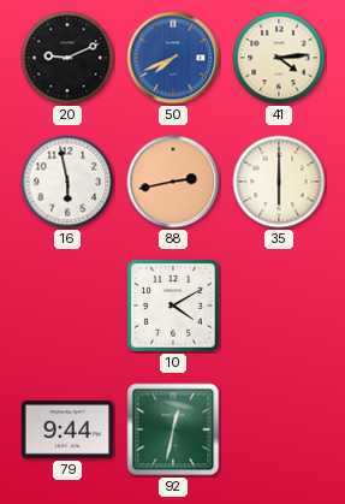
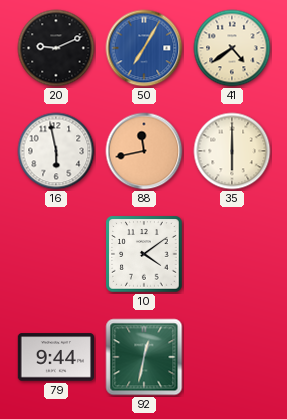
50: 7:41 -> 7:05
41: 4:14 -> 4:39
88: 2:43 -> 11:43
10: 4:10 -> 4:09
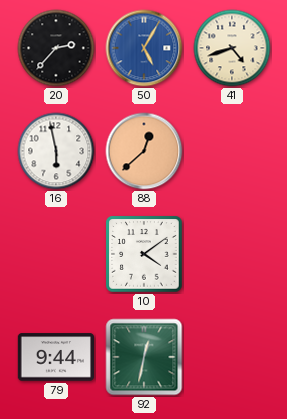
20: 9:11 -> 2:37
50: 7:05 -> 5:05
41: 4:39 -> 4:42
88: 11:43 -> 12:38
35: 6:00 -> none
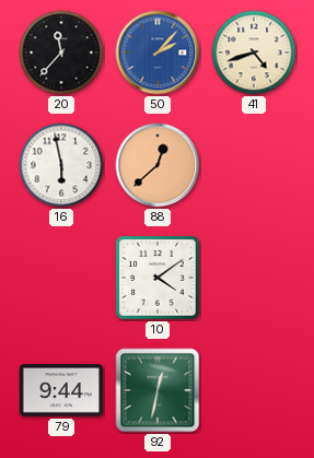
20: 2:37 -> 11:37
50: 5:05 -> 2:07
